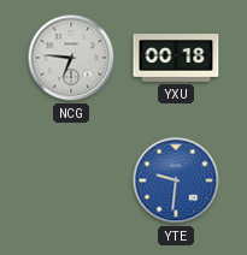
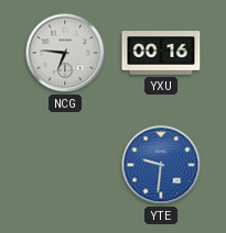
YXU: 00:18 -> 00:16
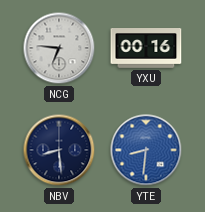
NBV: none -> 8:29
YTE: 9:31 -> 8:31
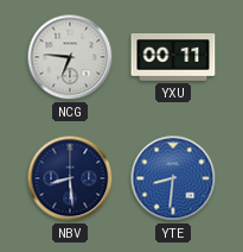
YXU: 00:16 -> 00:11
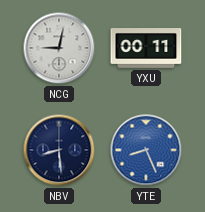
NCG: 6:46 -> 9:02
YTE: 8:31 -> 8:26
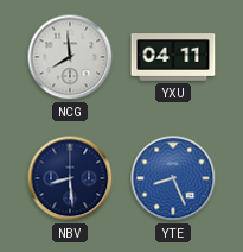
NCG: 9:02 -> 7:59
YXU: 00:11 -> 04:11
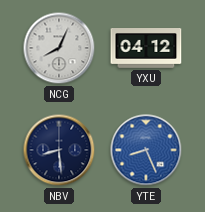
NCG: 7:59 -> 8:04
YXU: 04:11 -> 04:12
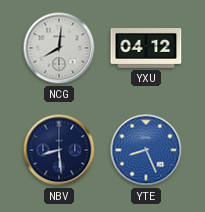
NCG: 8:04 -> 8:01
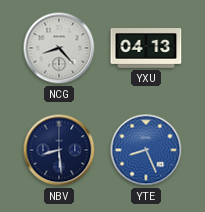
NCG: 8:01 -> 8:23
YXU: 04:12 -> 04:13
